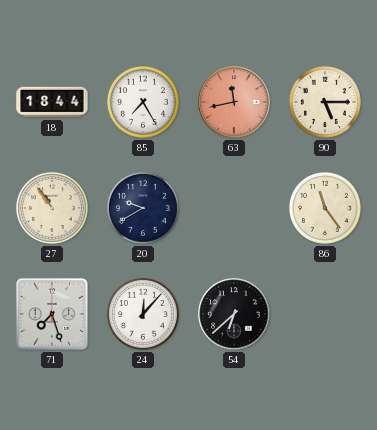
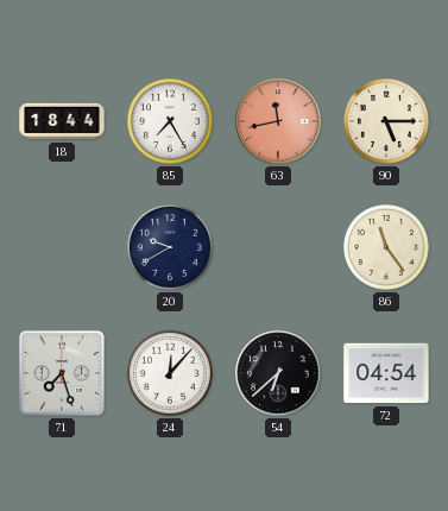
27: 10:54 -> none
72: none -> 04:54
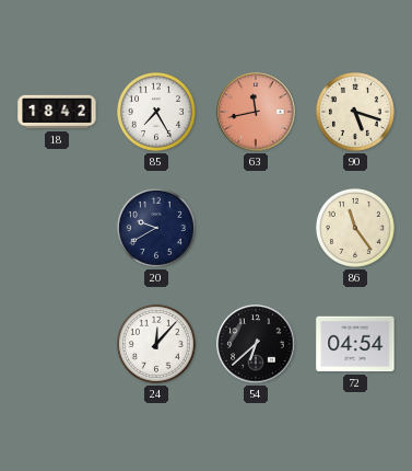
18: 18:44 -> 18:42
90: 5:15 -> 5:18
71: 7:27 -> none
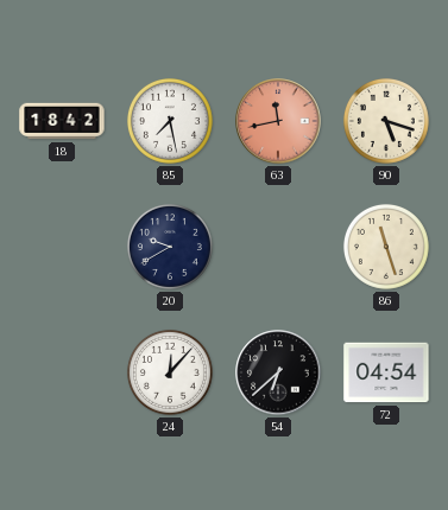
85: 7:25 -> 7:28
86: 11:24 -> 11:27
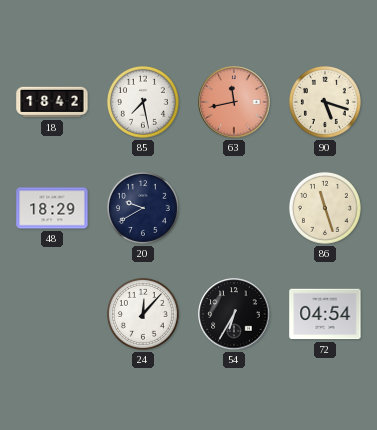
48: none -> 18:29
54: 6:38 -> 6:35
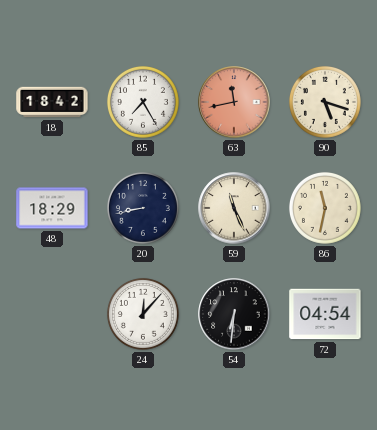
85: 7:28 -> 7:25
20: 9:40 -> 8:43
59: none -> 11:26
86: 11:27 -> 11:32
54: 6:35 -> 6:31
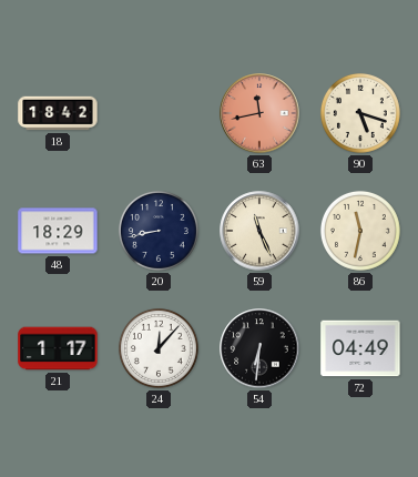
85: 7:25 -> none
21: none -> 1:17
72: 04:54 -> 04:49
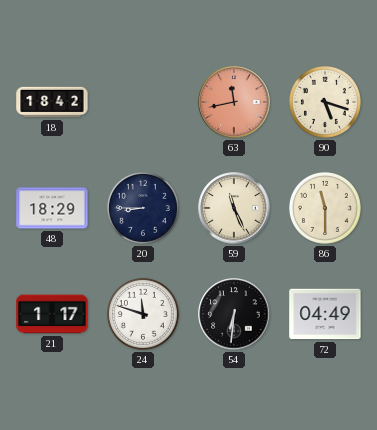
20: 8:43 -> 8:45
86: 11:32 -> 11:30
24: 12:07 -> 11:48
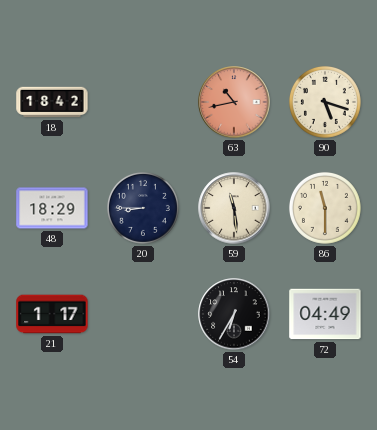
63: 11:43 -> 10:43
59: 11:26 -> 11:29
24: 11:48 -> none
54: 6:31 -> 6:35
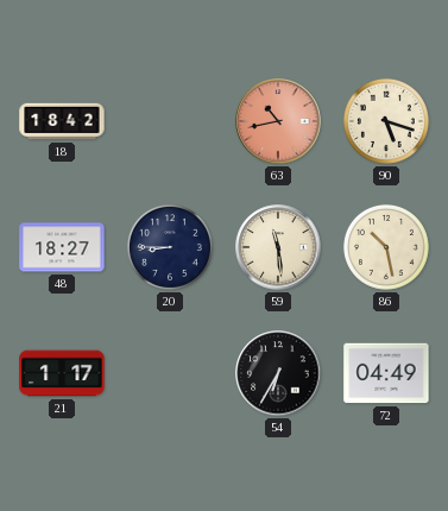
48: 18:29 -> 18:27
86: 11:30 -> 10:28
